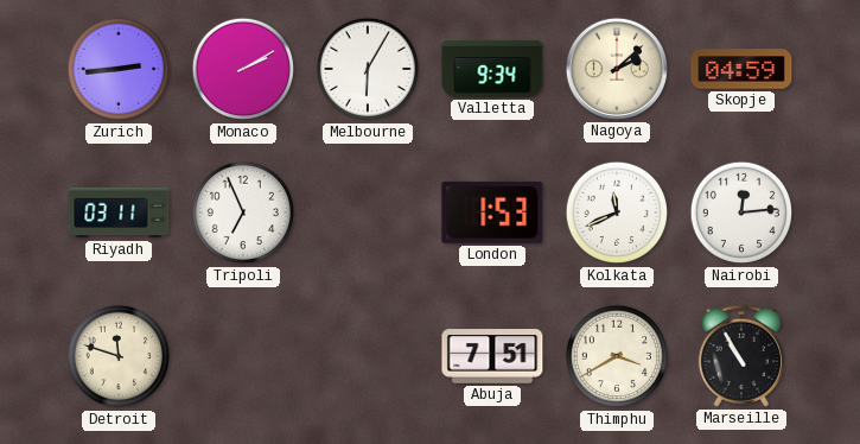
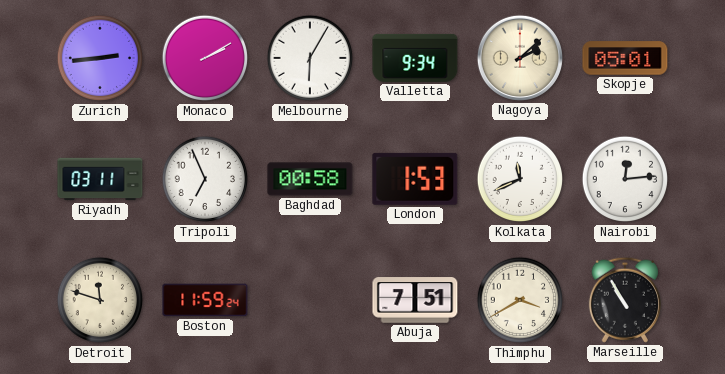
Skopje: 04:59 -> 05:01
Baghdad: none -> 00:58
Boston: none -> 11:59
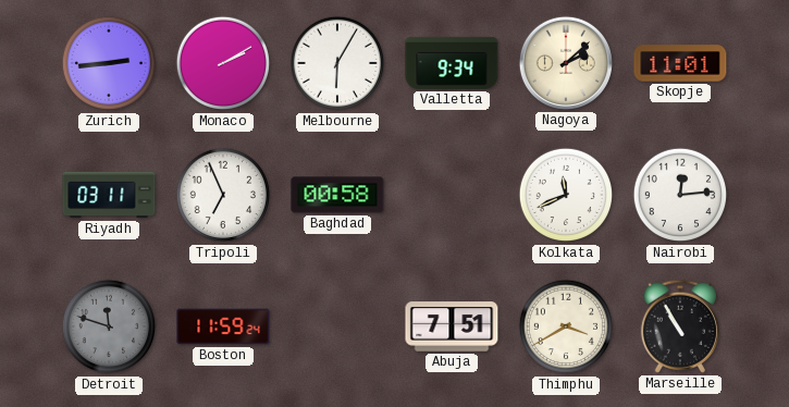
Skopje: 05:01 -> 11:01
London: 1:53 -> none
Detroit dial: cream -> grey
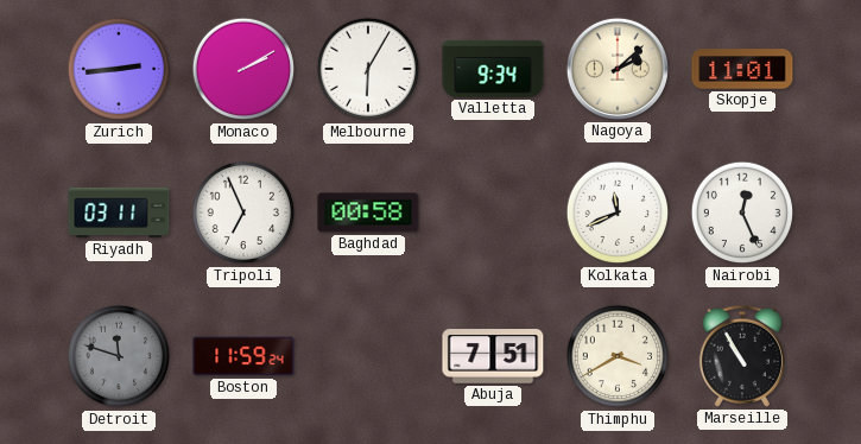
Nairobi: 12:14 -> 12:26
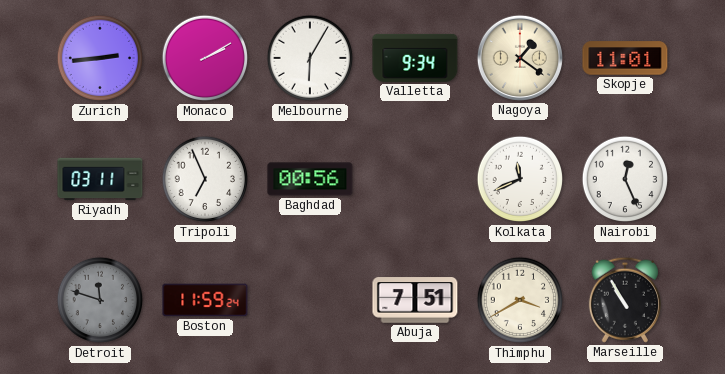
Nagoya: 2:08 -> 1:21
Baghdad: 00:58 -> 00:56
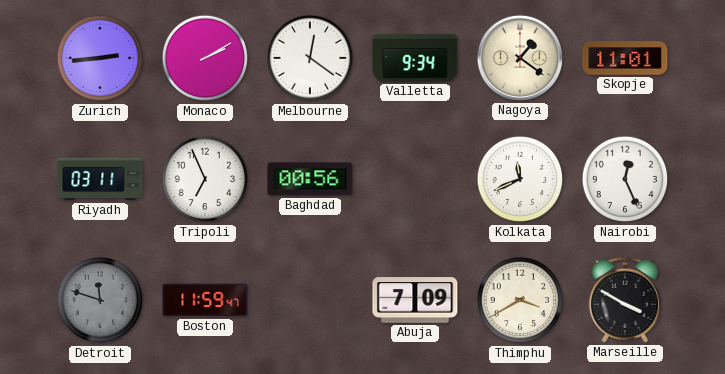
Melbourne: 6:05 -> 12:21
Boston: 11:59:24 -> 11:59:47
Abuja: 7:51 -> 7:09
Marseille: 10:55 -> 3:50
